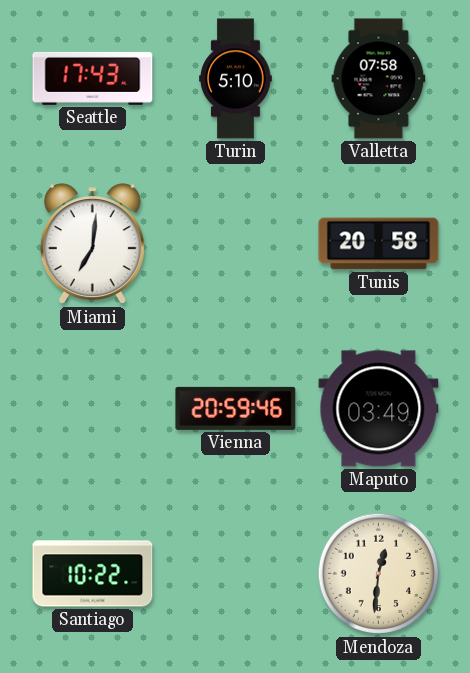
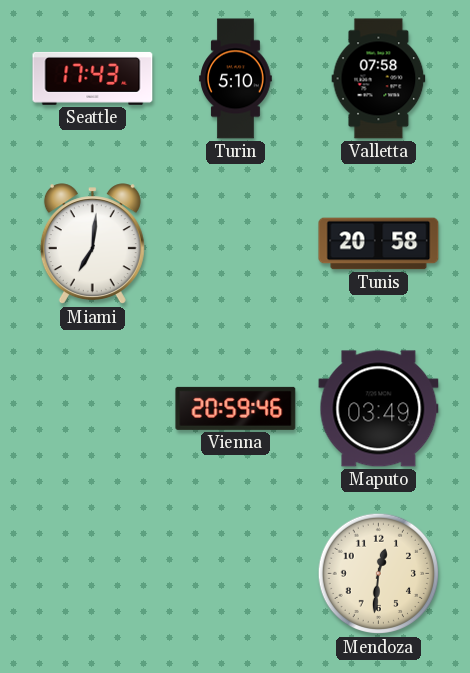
Santiago: 10:22 -> none
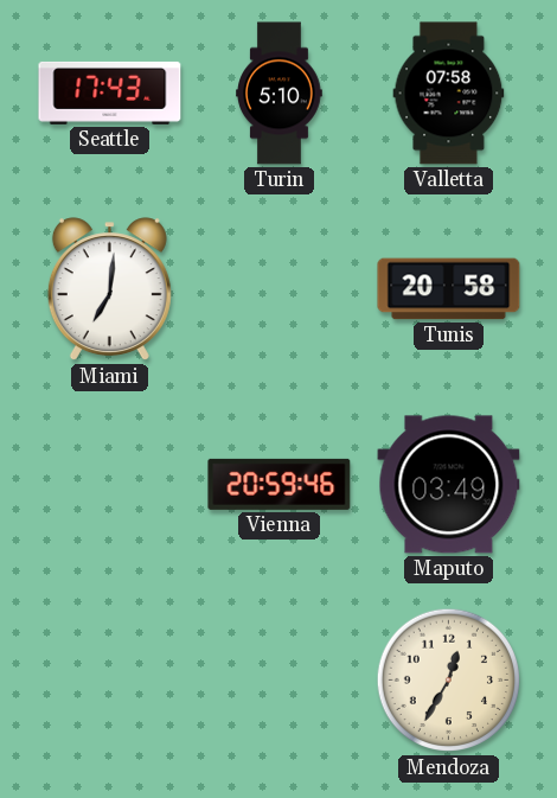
Mendoza: 12:31 -> 12:35
